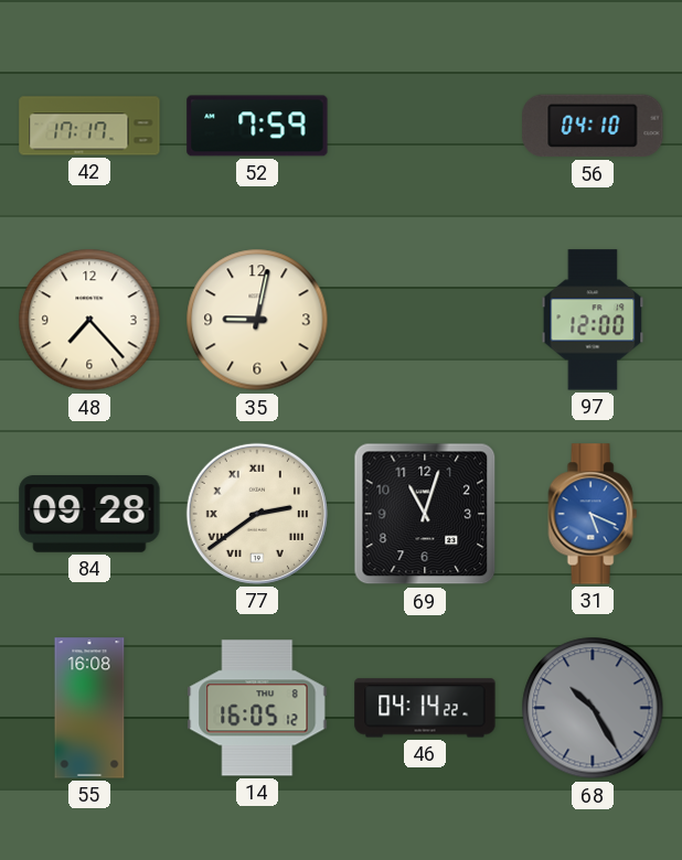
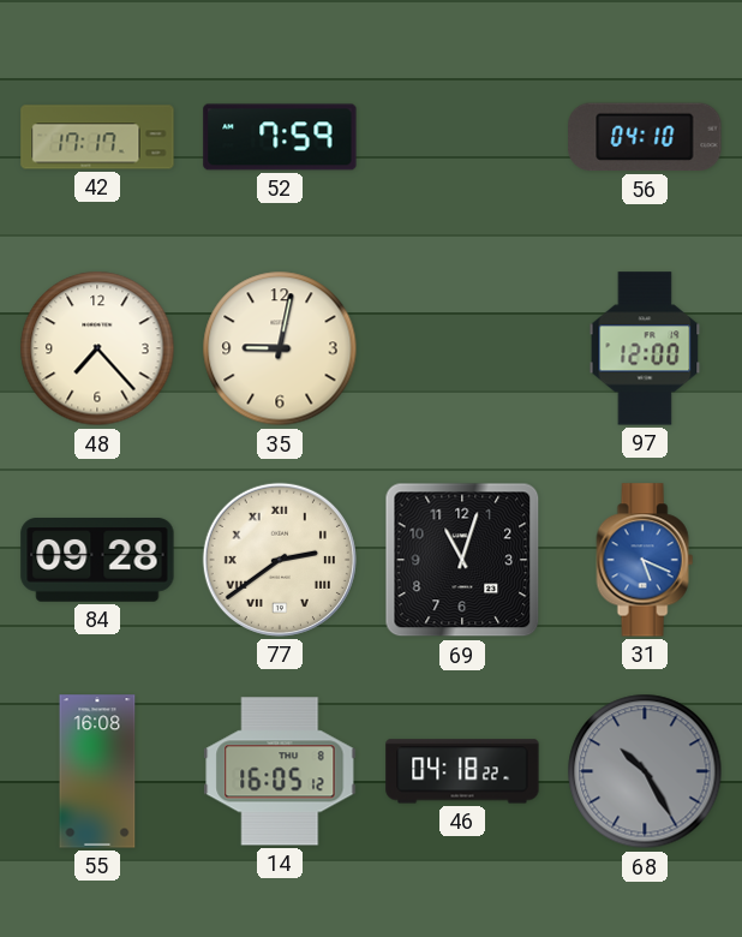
46: 04:14 -> 04:18
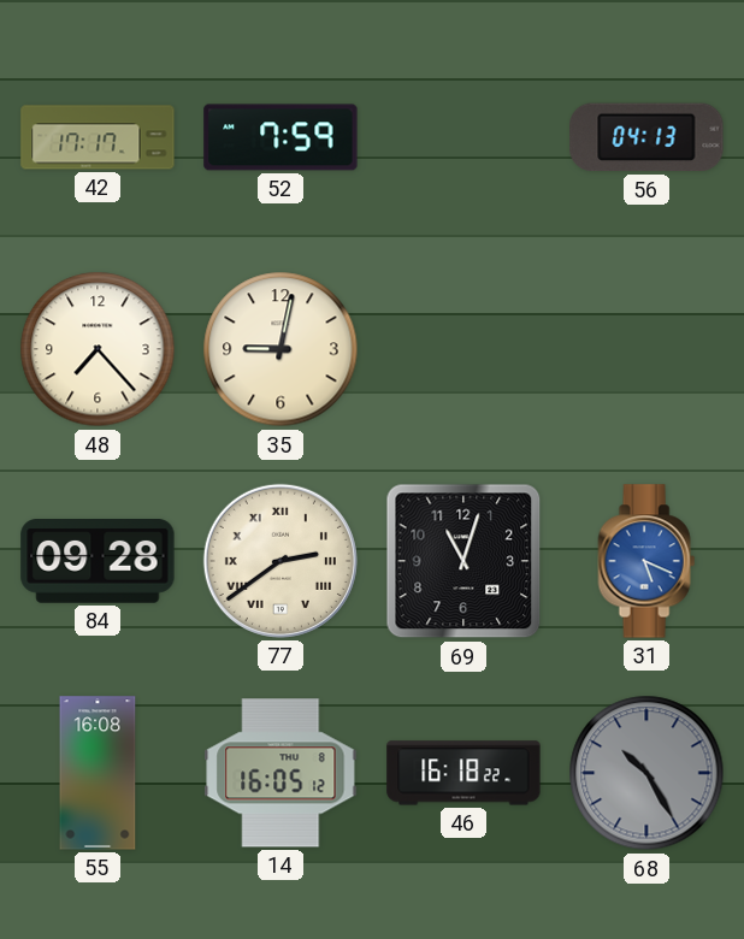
56: 04:10 -> 04:13
97: 12:00 -> none
46: 04:18 -> 16:18
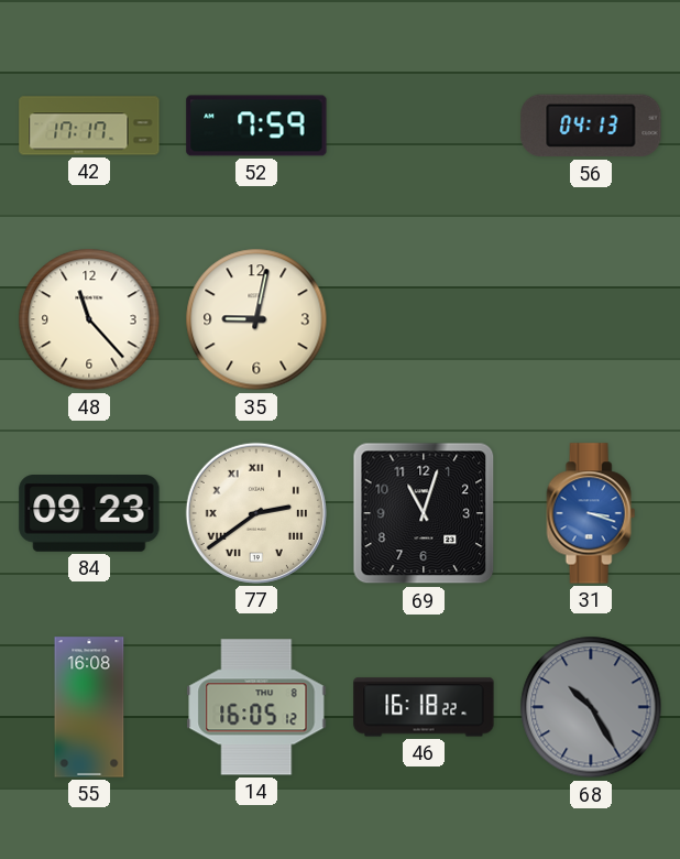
48: 7:23 -> 11:23
84: 09:28 -> 09:23
31: 5:19 -> 3:18
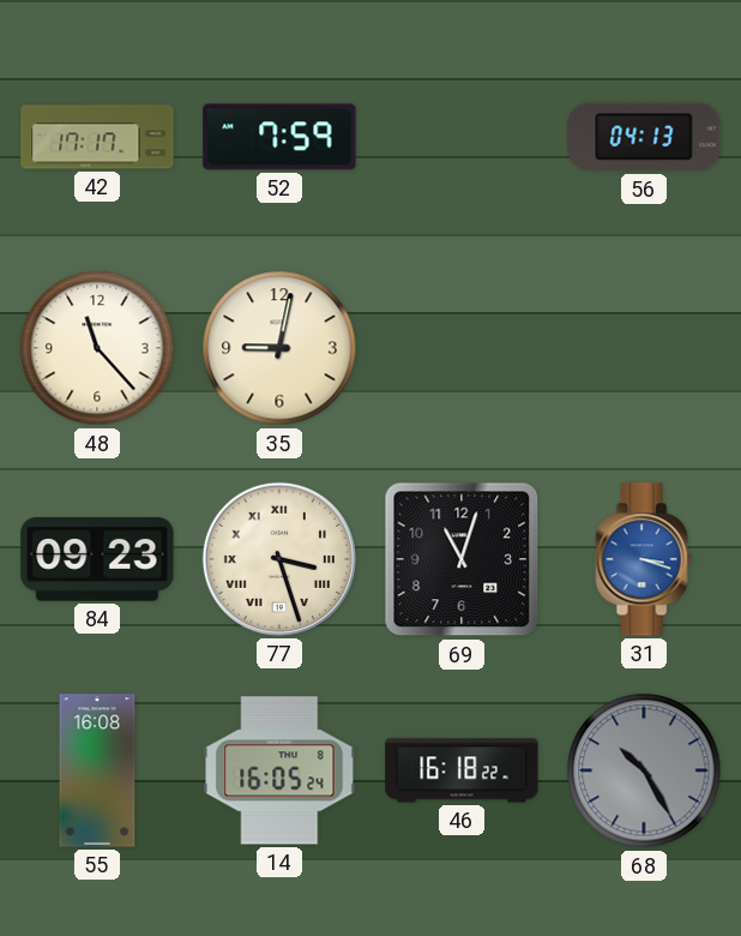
77: 2:39 -> 3:27
14: 16:05:12 -> 16:05:24
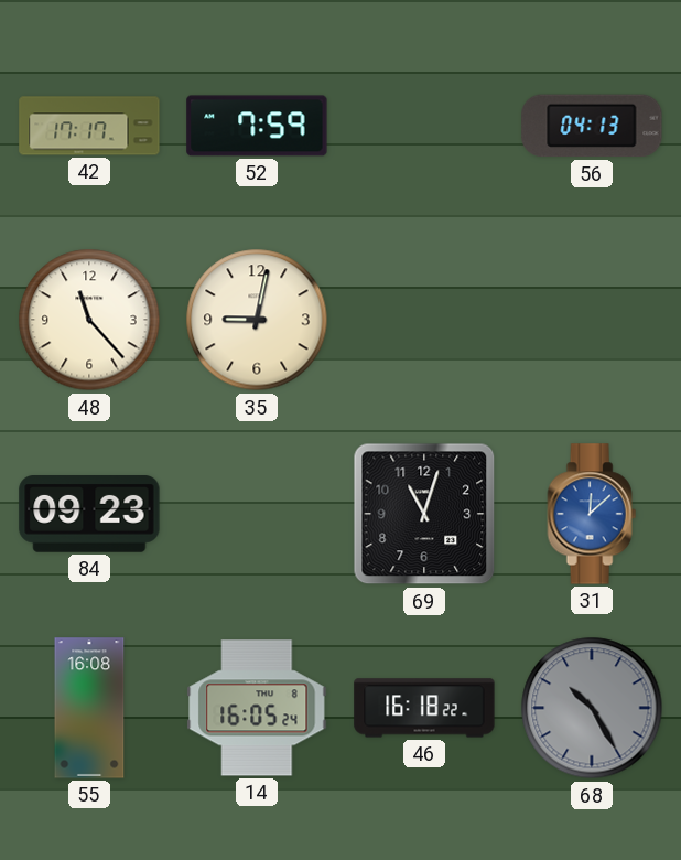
77: 3:27 -> none
31: 3:18 -> 12:08
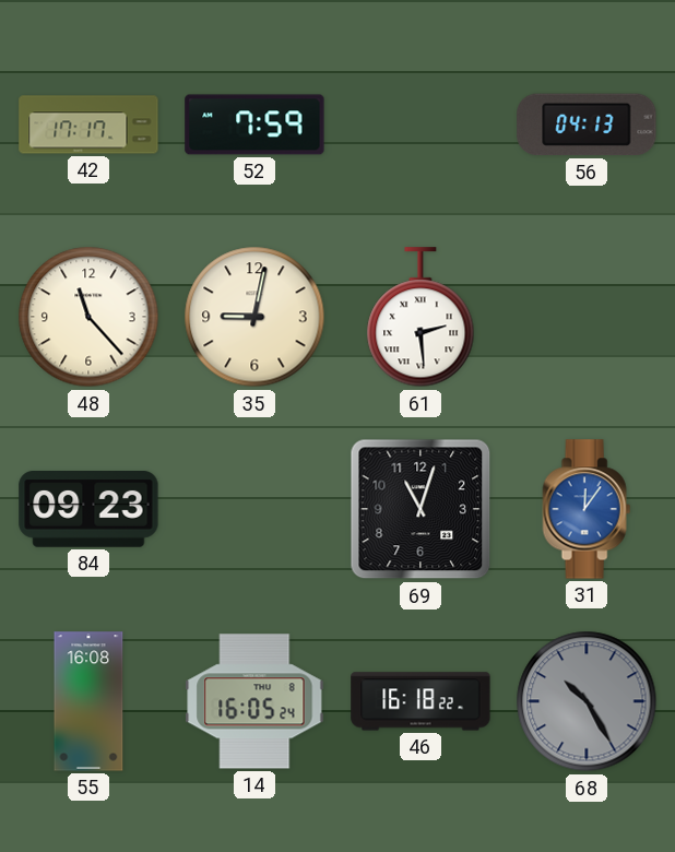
61: none -> 2:29
31: 12:08 -> 12:06
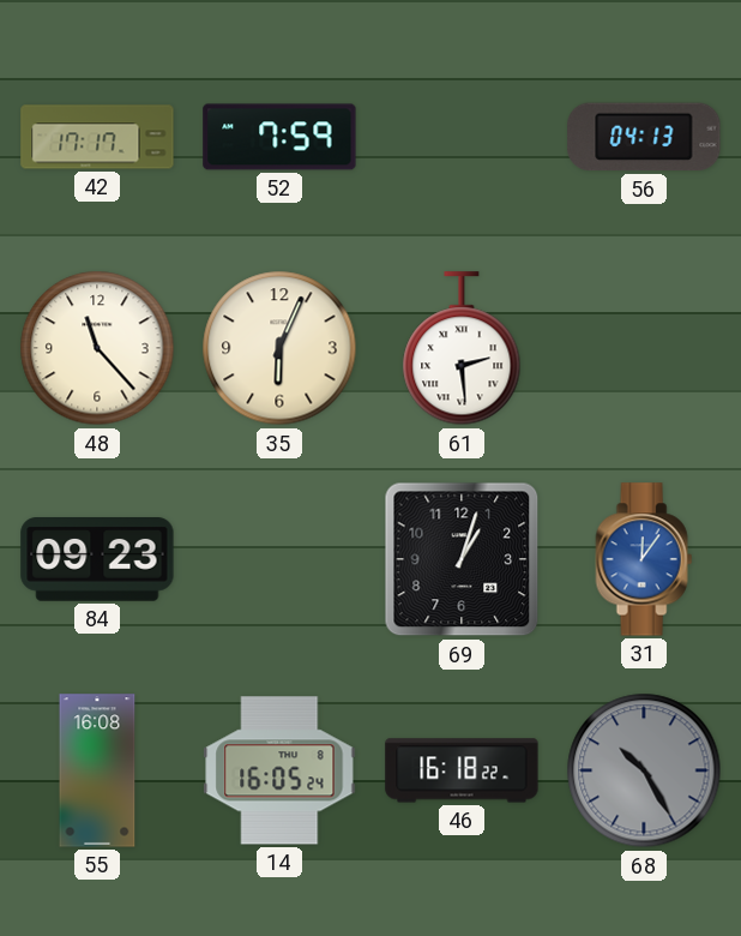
35: 9:02 -> 6:04
69: 11:03 -> 1:03
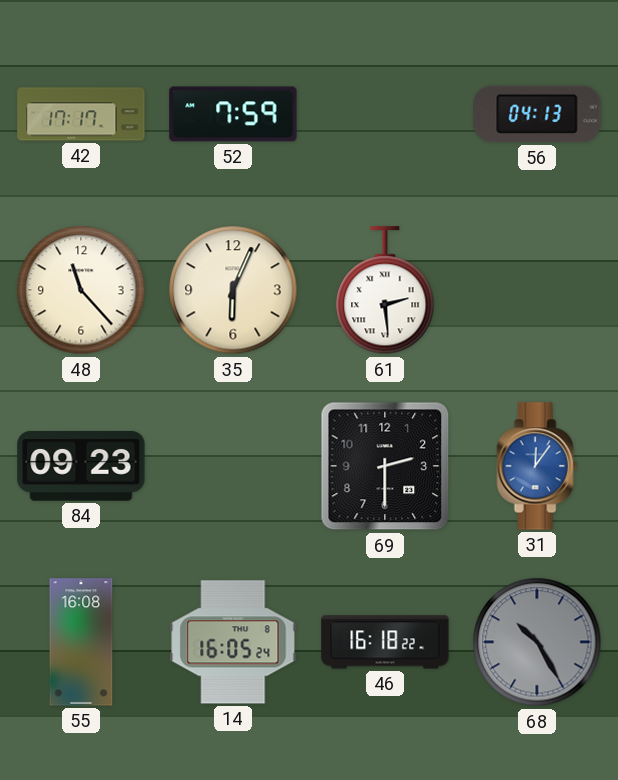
69: 1:03 -> 2:30
